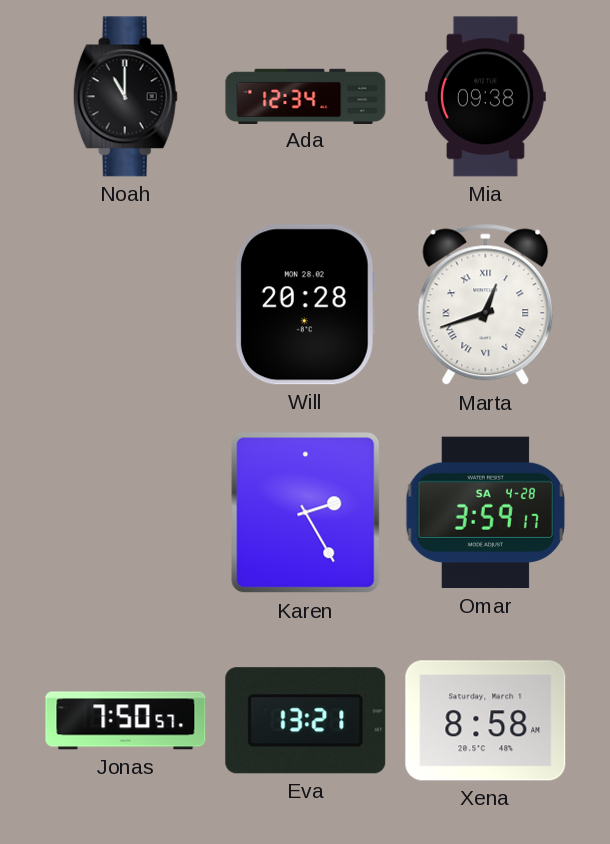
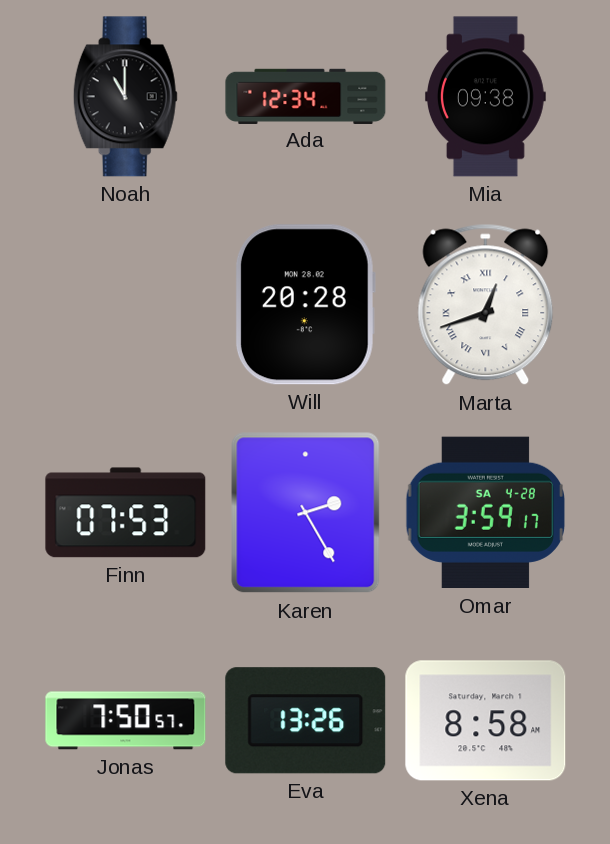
Finn: none -> 07:53
Eva: 13:21 -> 13:26
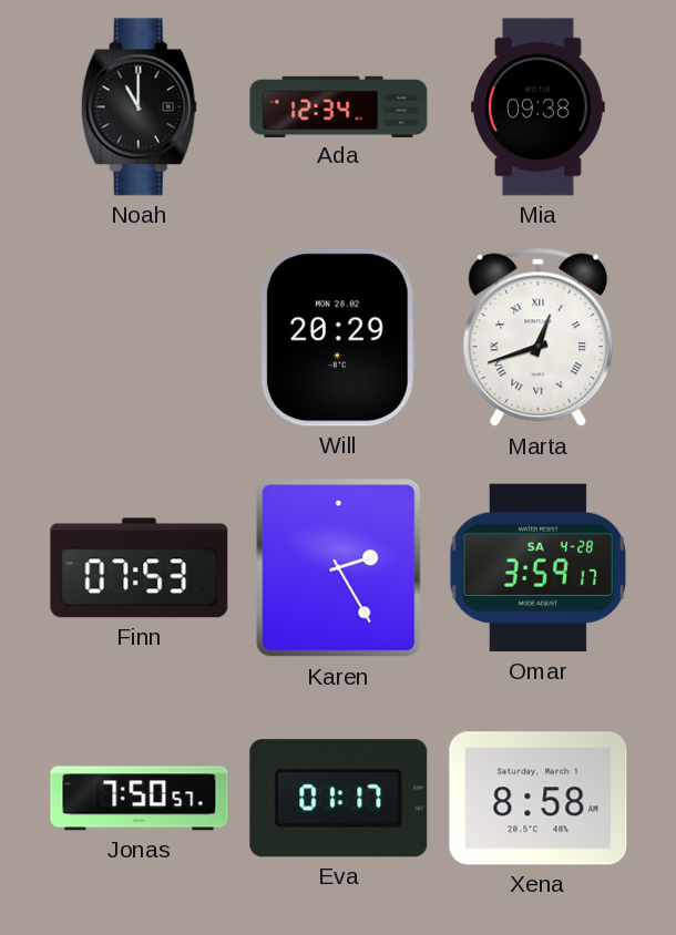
Will: 20:28 -> 20:29
Eva: 13:26 -> 01:17
